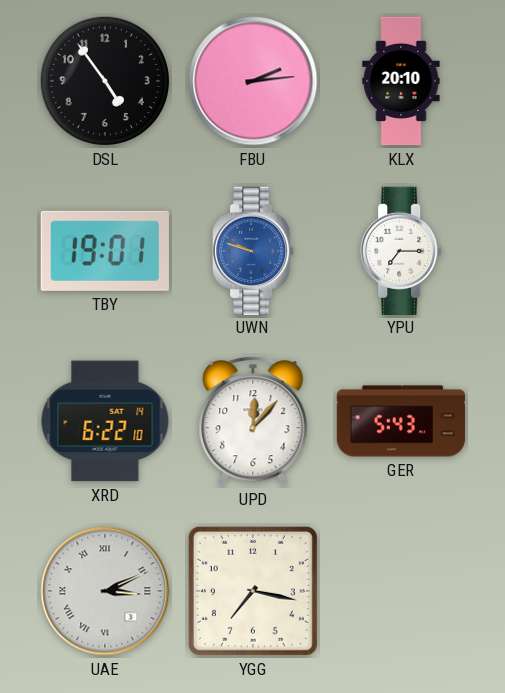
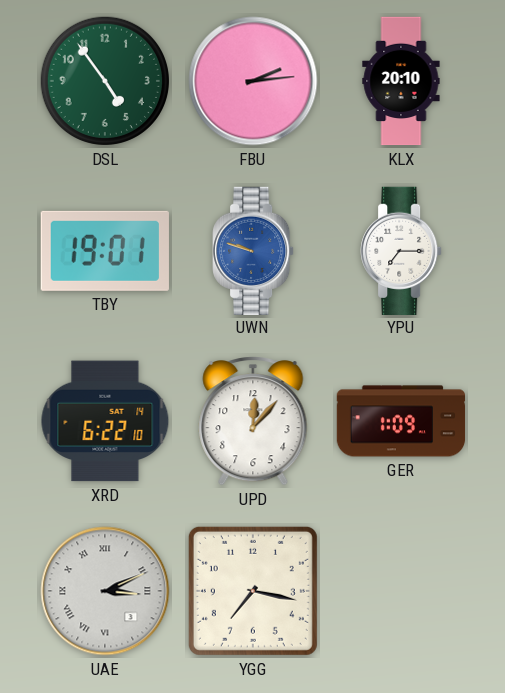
DSL dial: black -> green
GER: 5:43 -> 1:09
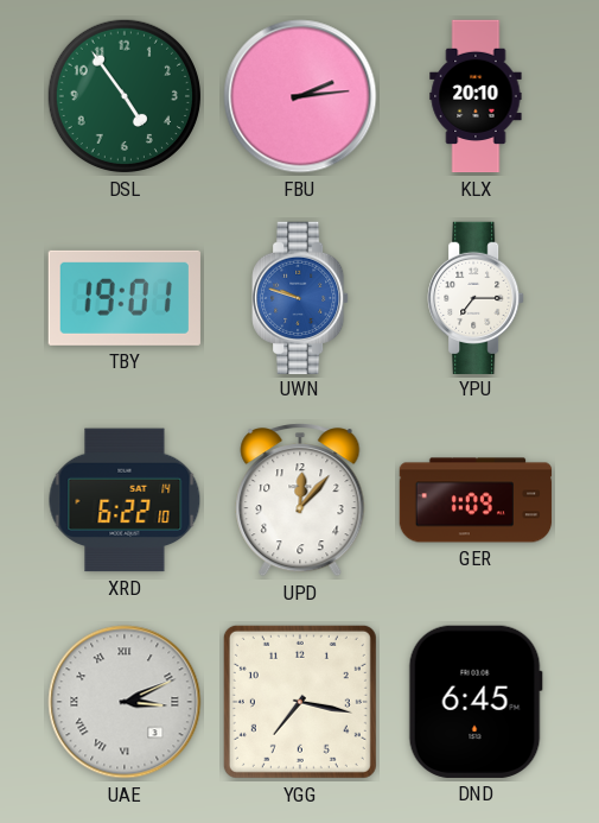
DND: none -> 6:45
